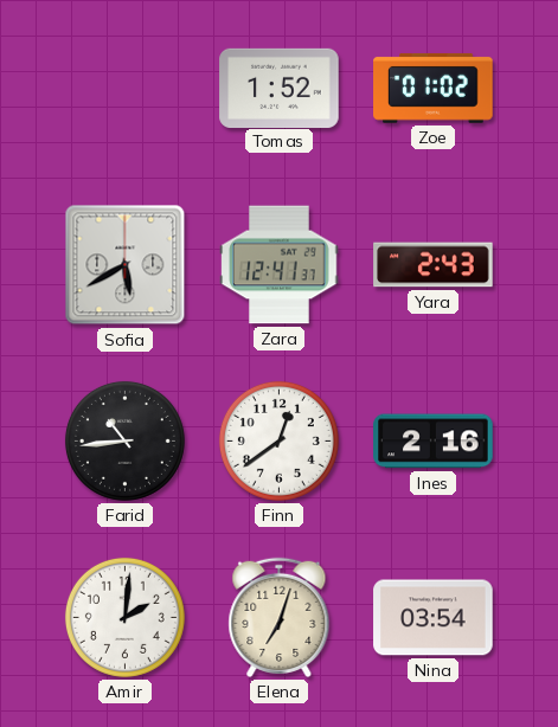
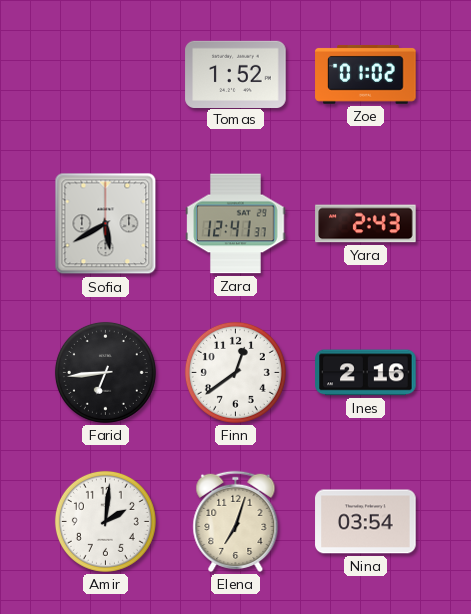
Farid: 10:44 -> 6:44
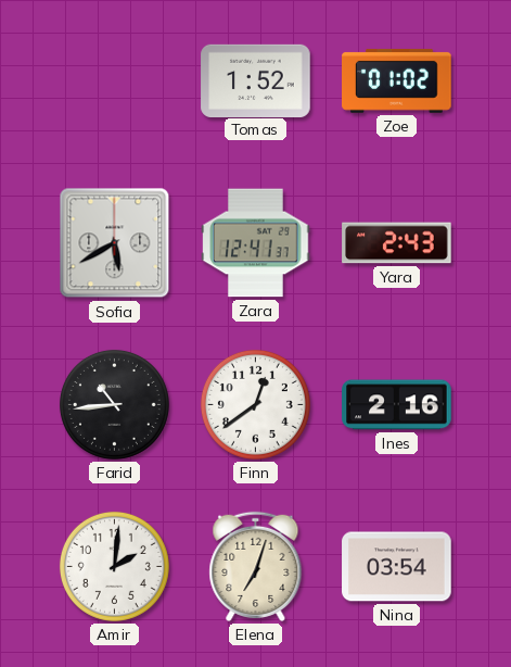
Farid: 6:44 -> 10:44
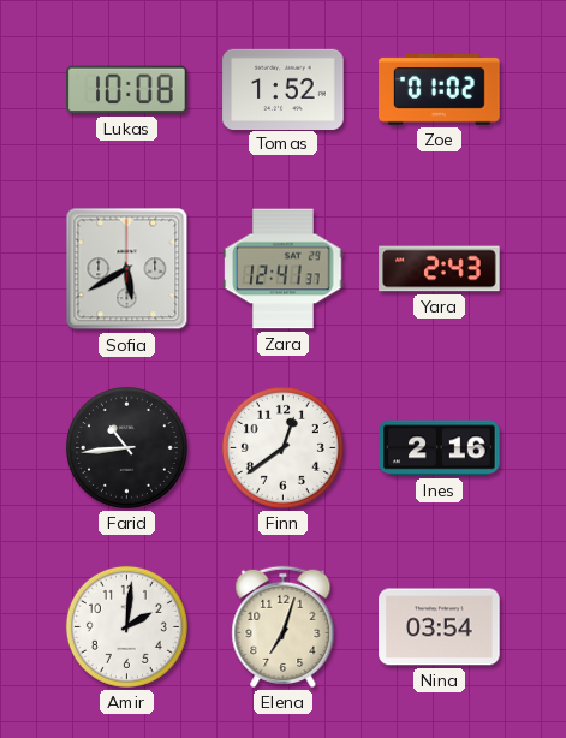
Lukas: none -> 10:08
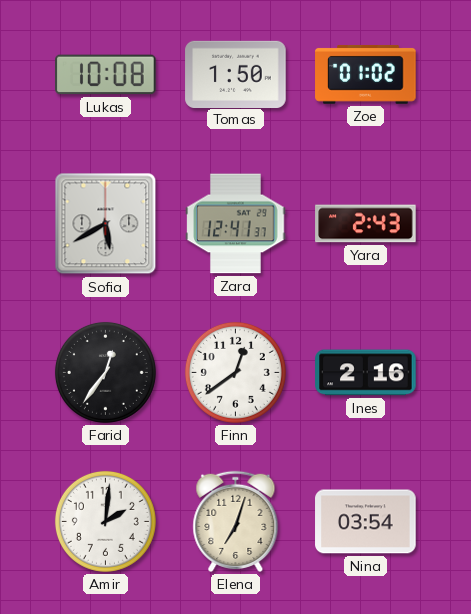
Tomas: 1:52 -> 1:50
Farid: 10:44 -> 12:36
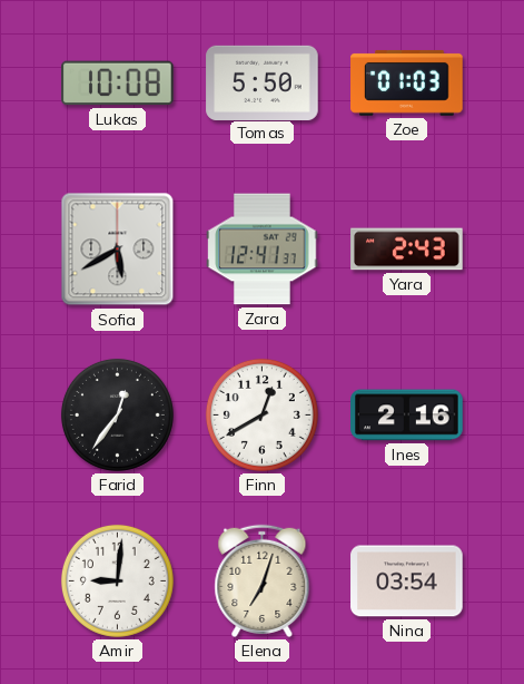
Tomas: 1:50 -> 5:50
Zoe: 01:02 -> 01:03
Finn: 12:39 -> 12:40
Amir: 2:01 -> 9:01
